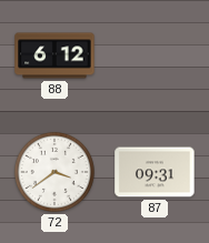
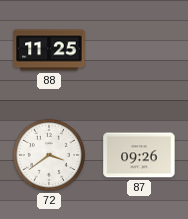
88: 6:12 -> 11:25
87: 09:31 -> 09:26
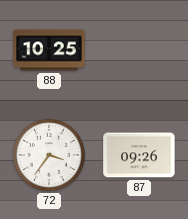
88: 11:25 -> 10:25
72: 3:39 -> 3:36
